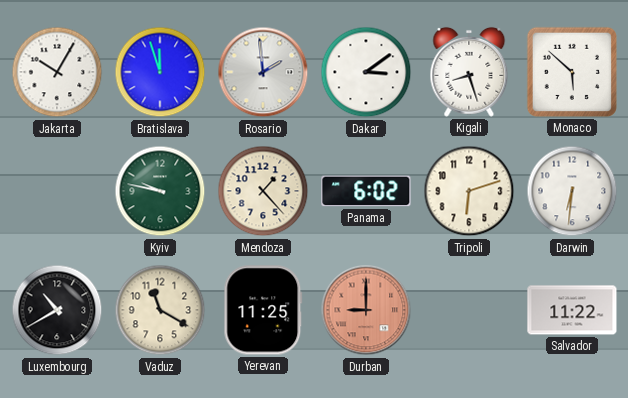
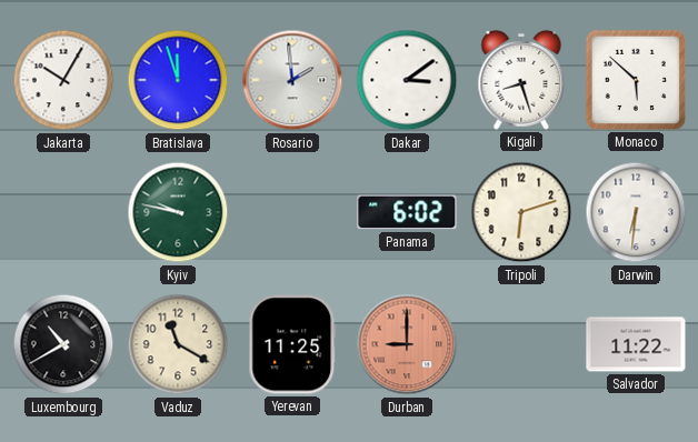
Mendoza: 1:23 -> none
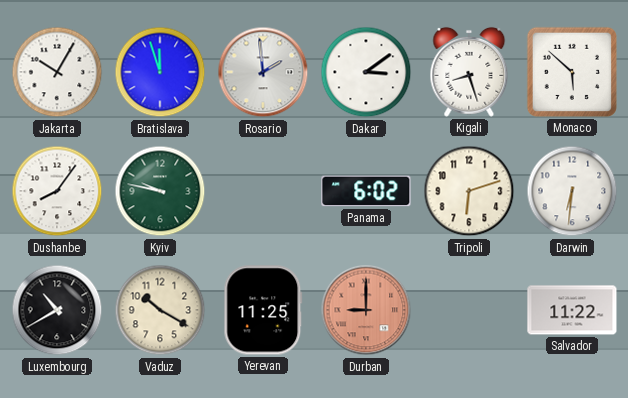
Dushanbe: none -> 8:06
Vaduz: 11:20 -> 10:20
